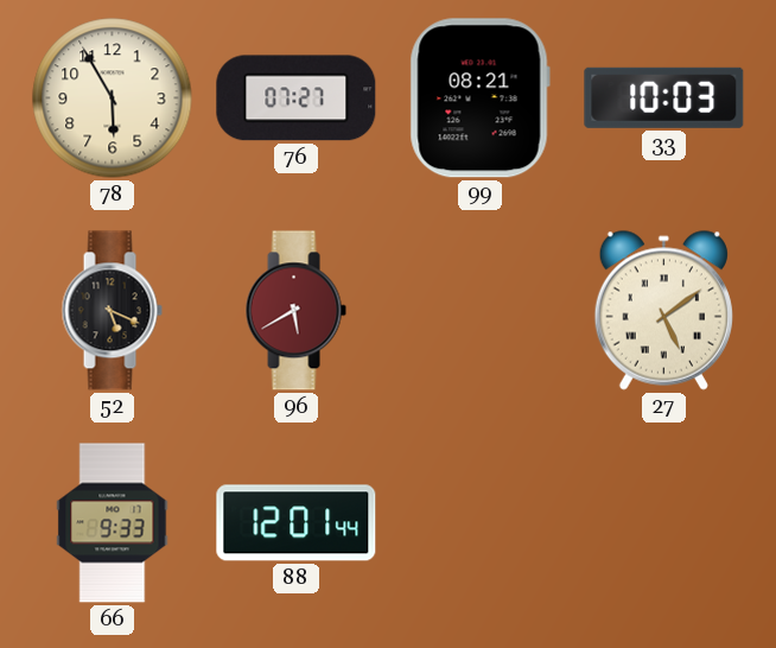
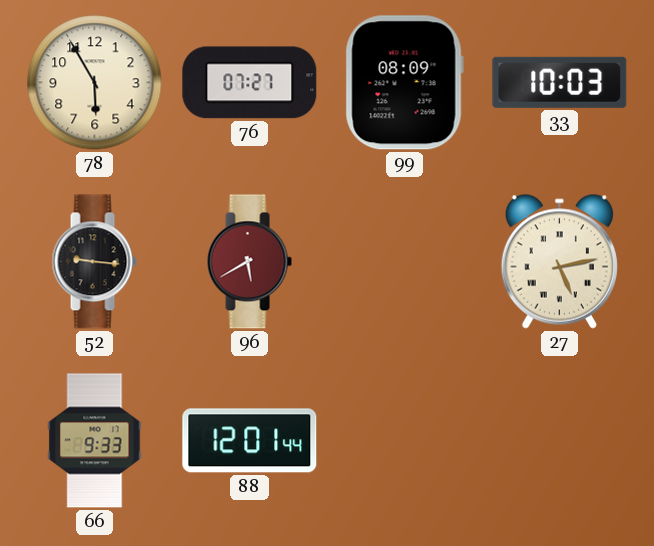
99: 08:21 -> 08:09
52: 5:19 -> 9:16
27: 5:09 -> 5:13
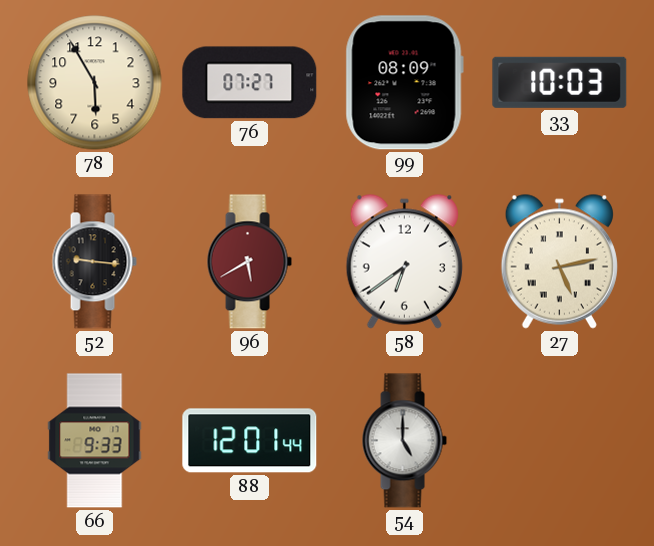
58: none -> 6:39
54: none -> 5:00
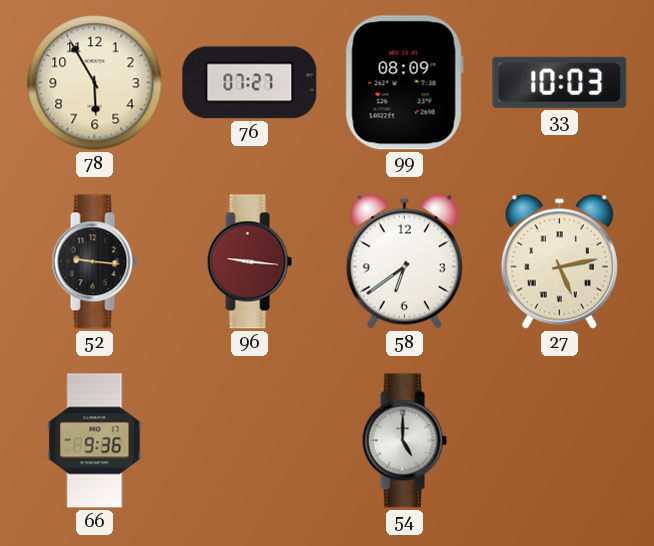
96: 5:40 -> 9:16
66: 9:33 -> 9:36
88: 12:01 -> none
